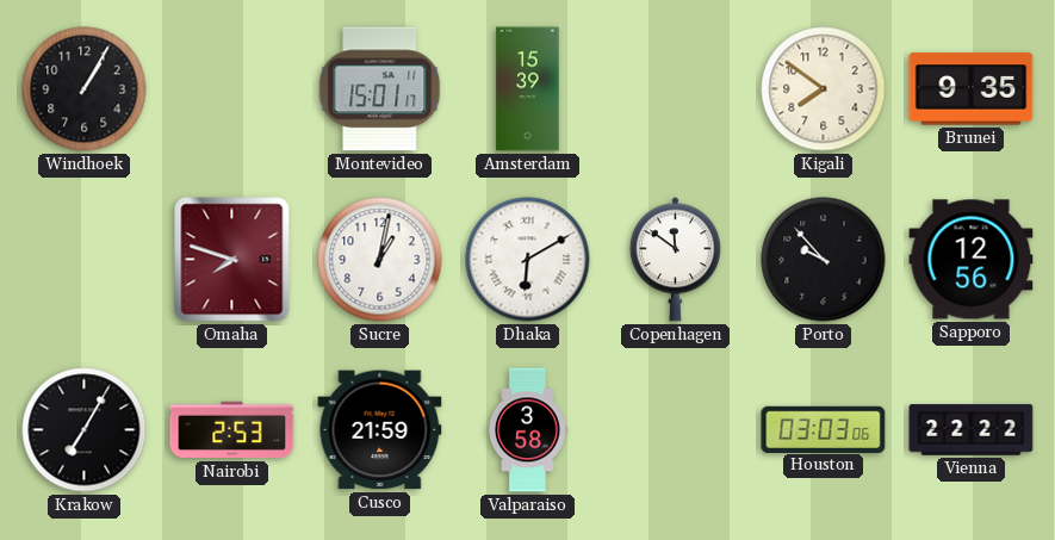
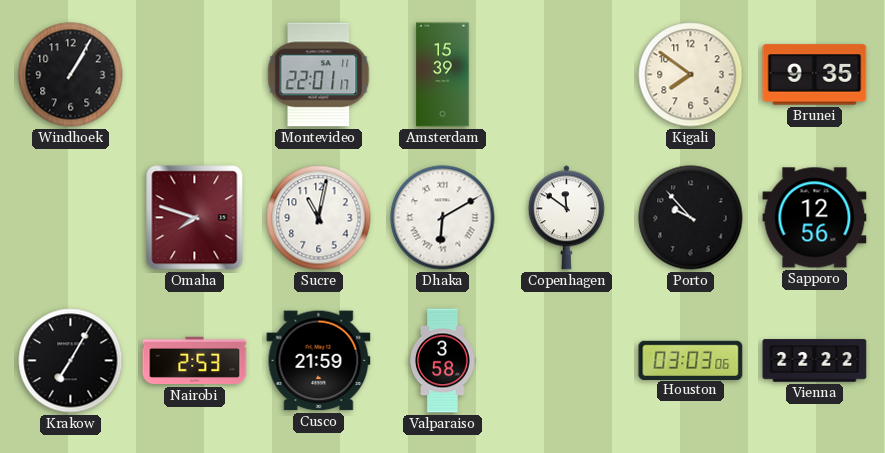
Montevideo: 15:01 -> 22:01
Sucre: 1:02 -> 11:02
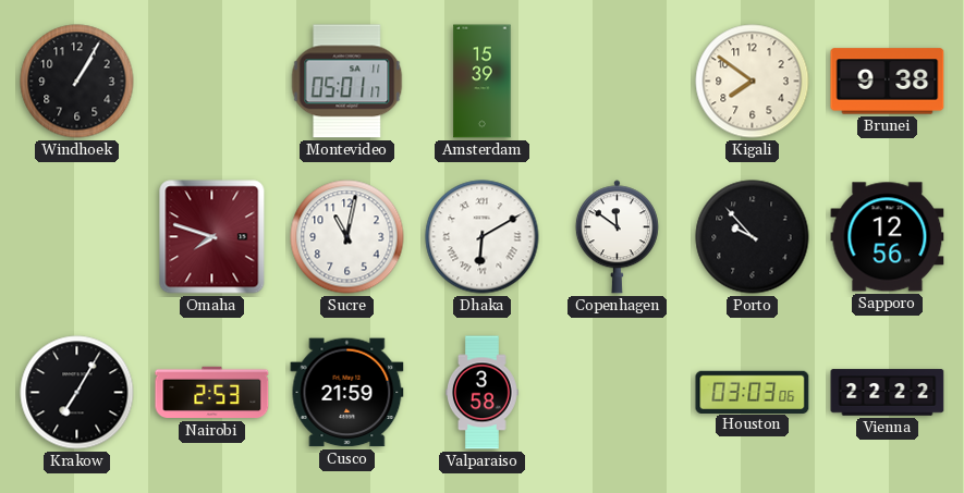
Montevideo: 22:01 -> 05:01
Brunei: 9:35 -> 9:38
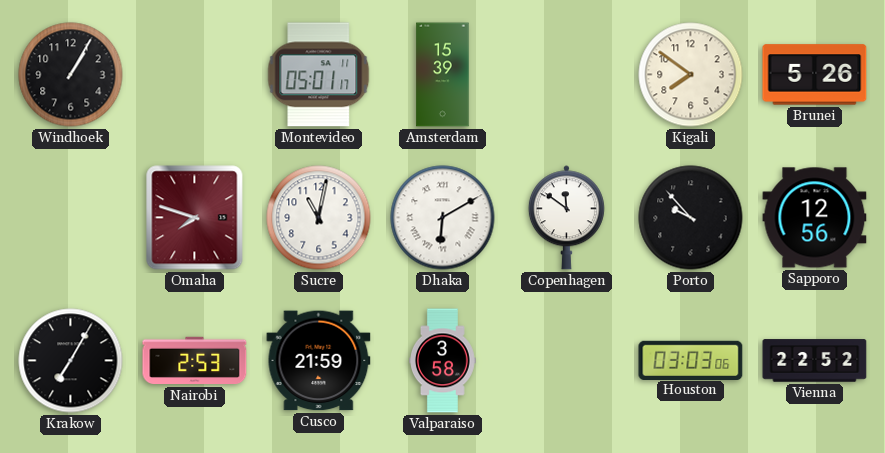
Brunei: 9:38 -> 5:26
Vienna: 22:22 -> 22:52
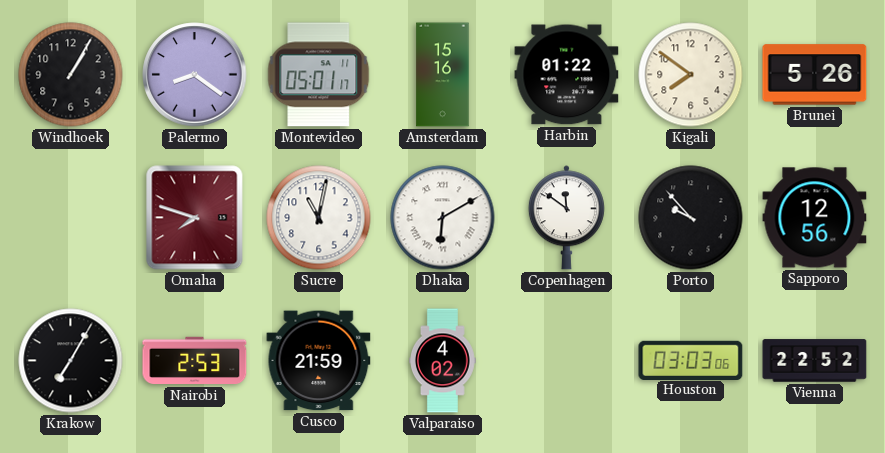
Palermo: none -> 8:21
Amsterdam: 15:39 -> 15:16
Harbin: none -> 01:22
Valparaiso: 3:58 -> 4:02
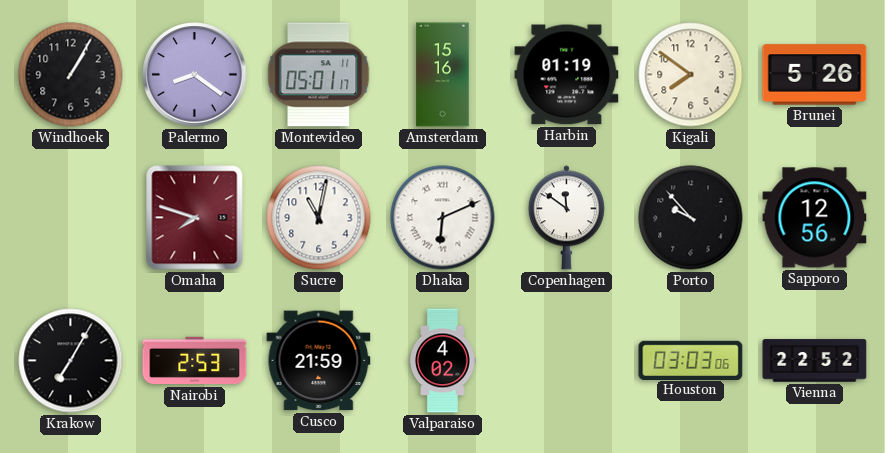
Harbin: 01:22 -> 01:19
Dhaka: 6:10 -> 6:11
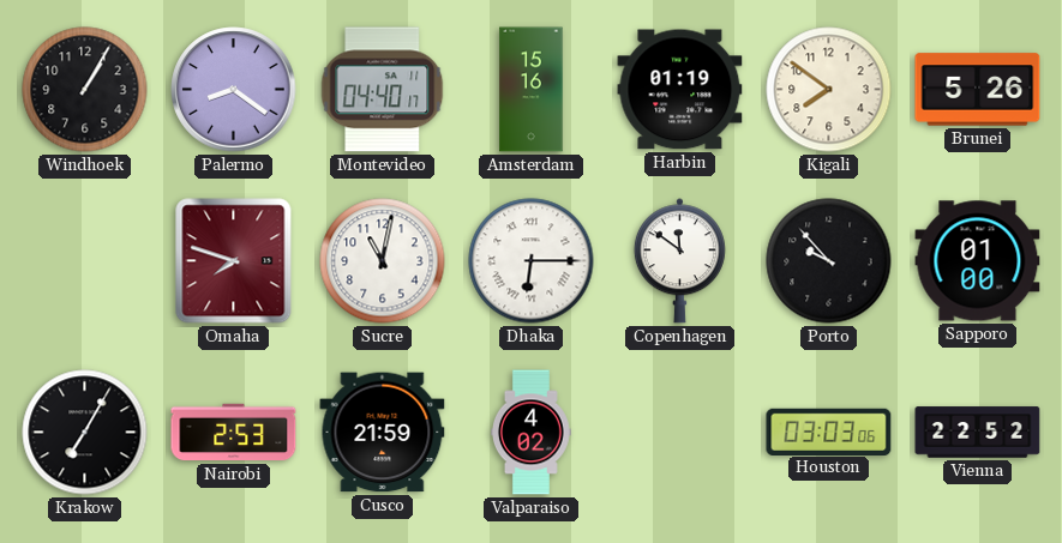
Montevideo: 05:01 -> 04:40
Dhaka: 6:11 -> 6:15
Sapporo: 12:56 -> 01:00
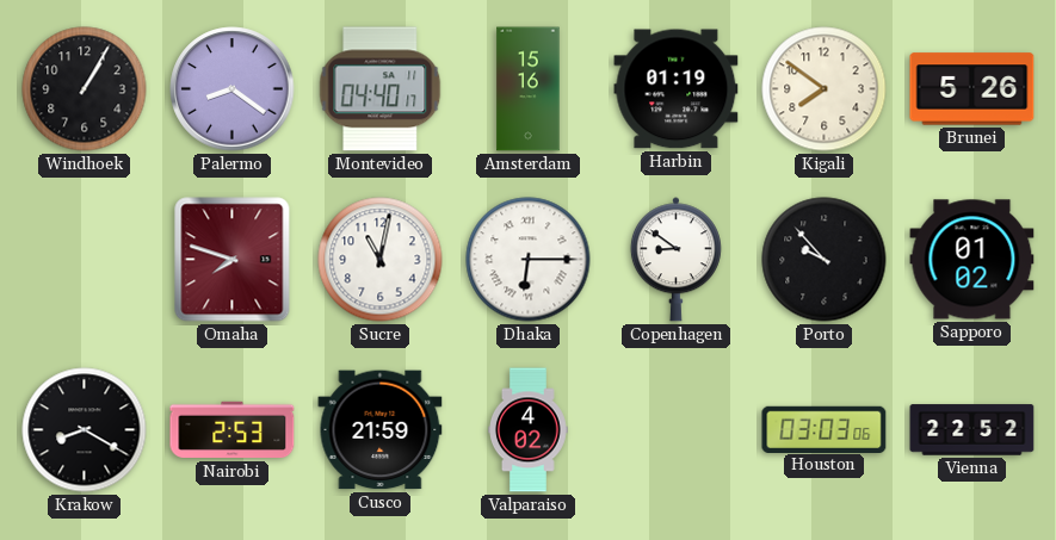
Copenhagen: 11:51 -> 8:51
Sapporo: 01:00 -> 01:02
Krakow: 7:05 -> 8:20
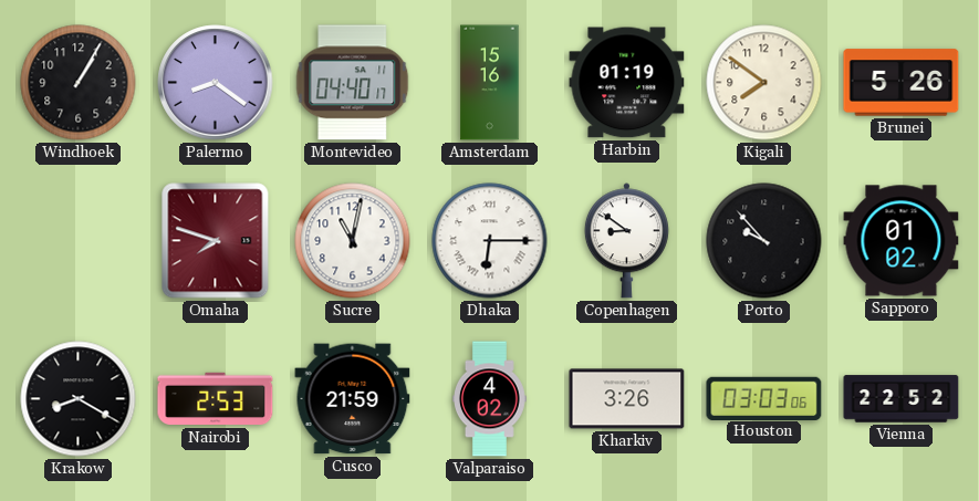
Kharkiv: none -> 3:26
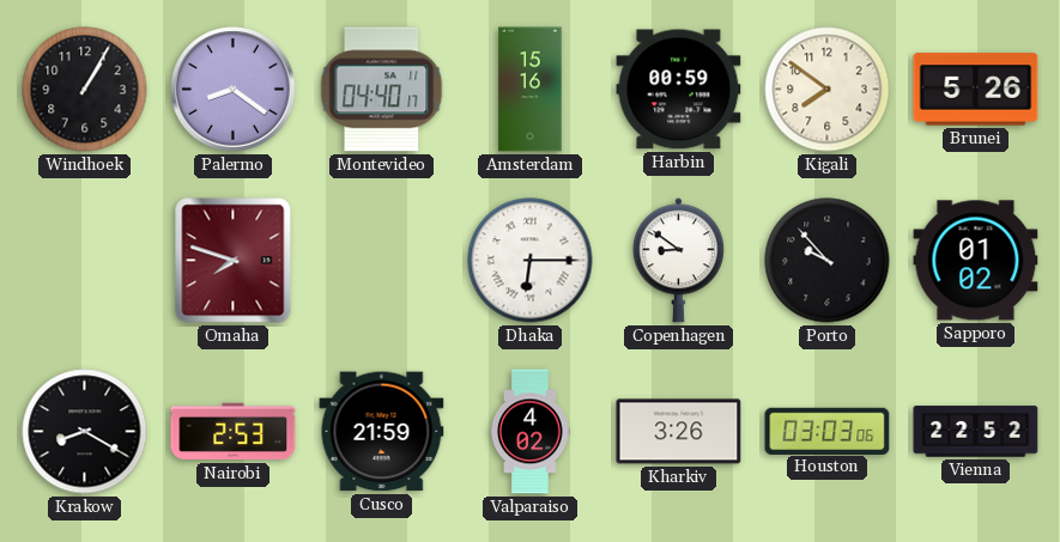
Harbin: 01:19 -> 00:59
Sucre: 11:02 -> none
